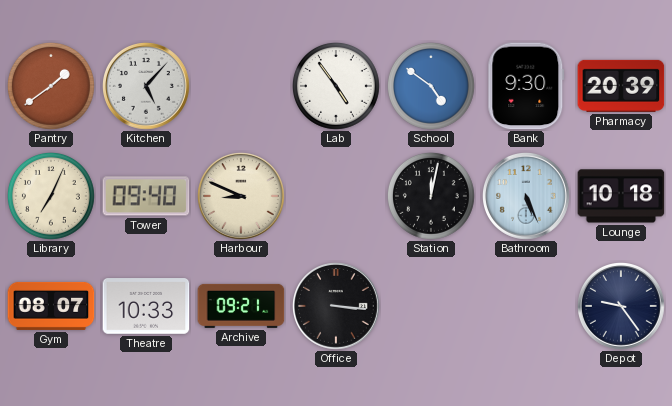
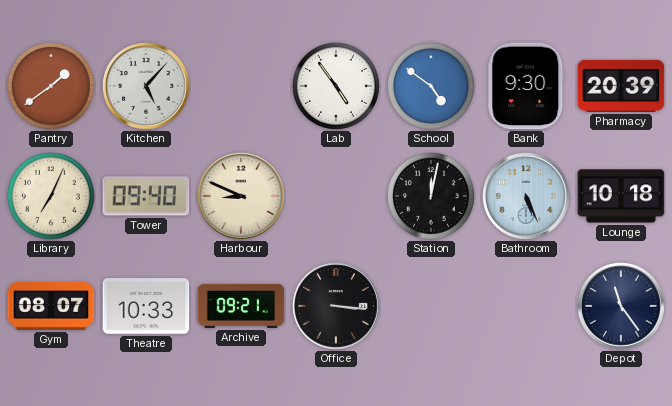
Depot: 9:24 -> 11:24
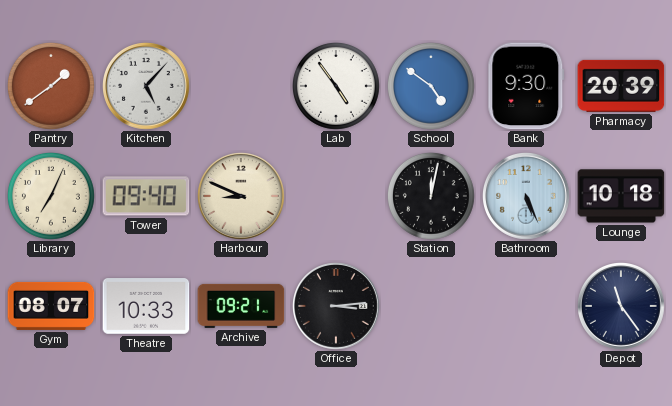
Office: 3:16 -> 3:14
